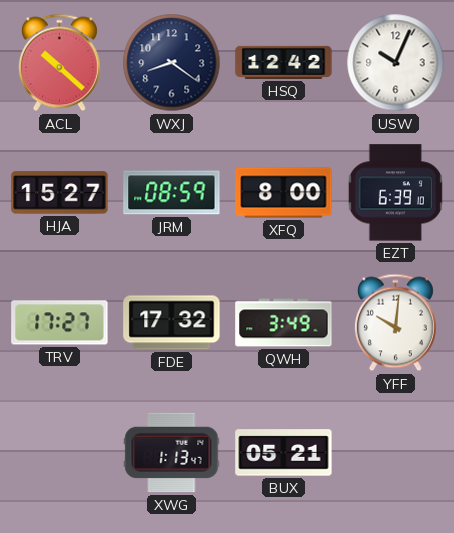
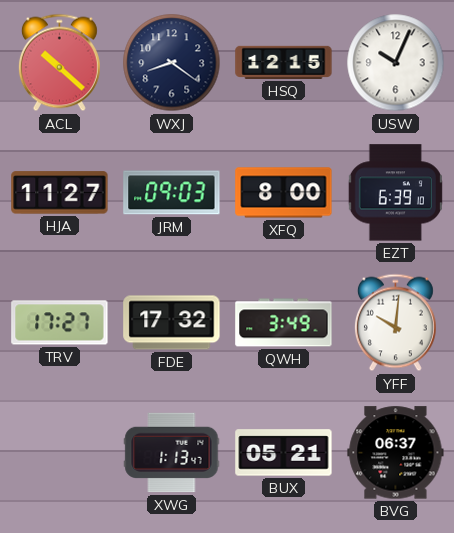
HSQ: 12:42 -> 12:15
HJA: 15:27 -> 11:27
JRM: 08:59 -> 09:03
BVG: none -> 06:37
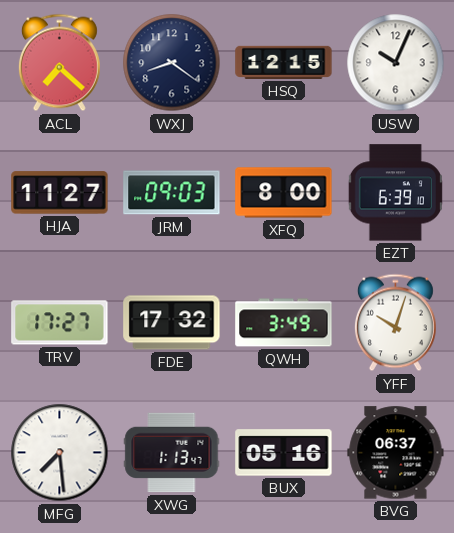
ACL: 10:22 -> 7:22
YFF: 10:01 -> 10:03
MFG: none -> 7:29
BUX: 05:21 -> 05:16
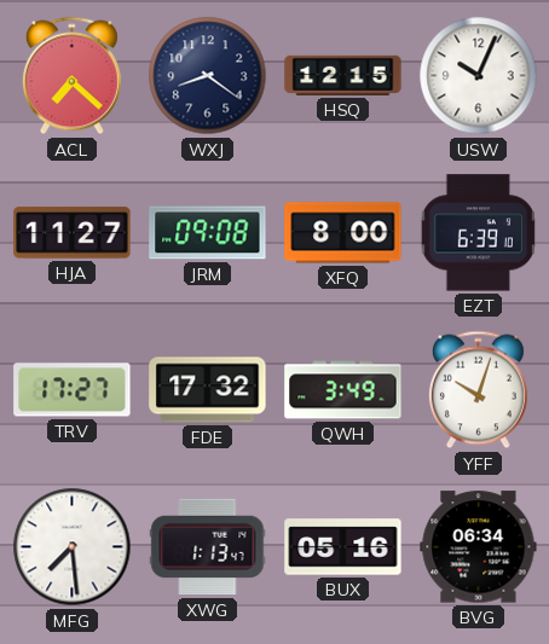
JRM: 09:03 -> 09:08
BVG: 06:37 -> 06:34
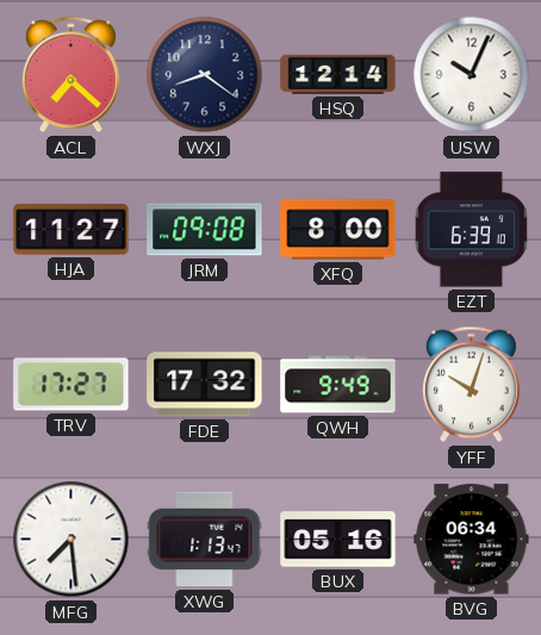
HSQ: 12:15 -> 12:14
QWH: 3:49 -> 9:49
